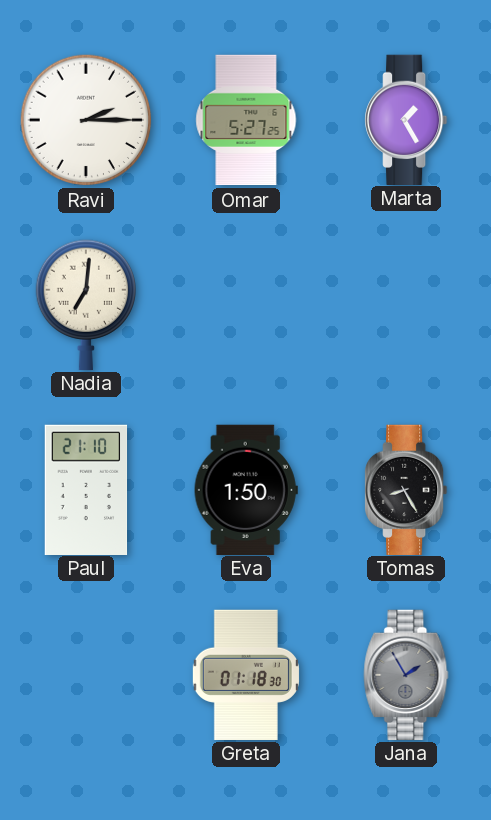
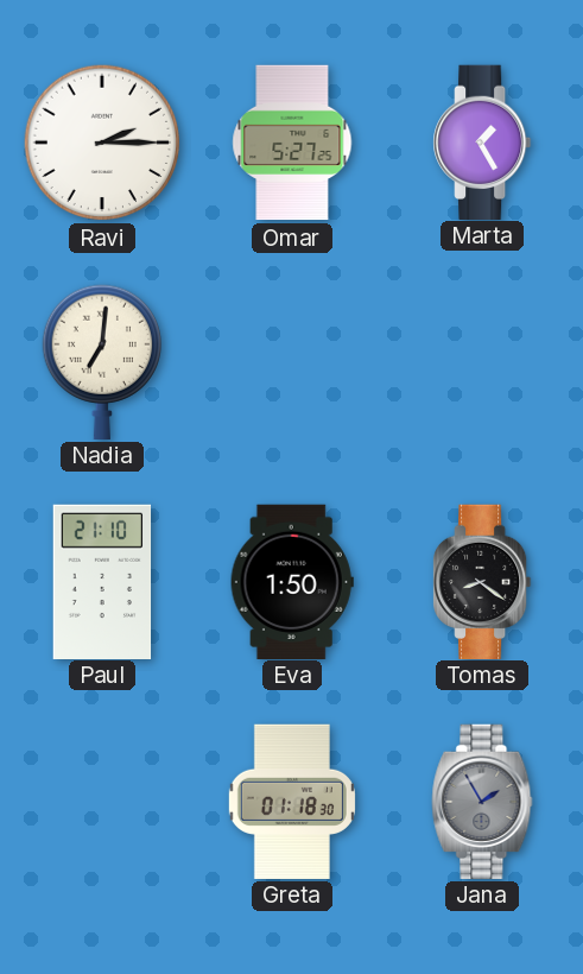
Tomas: 8:25 -> 8:21
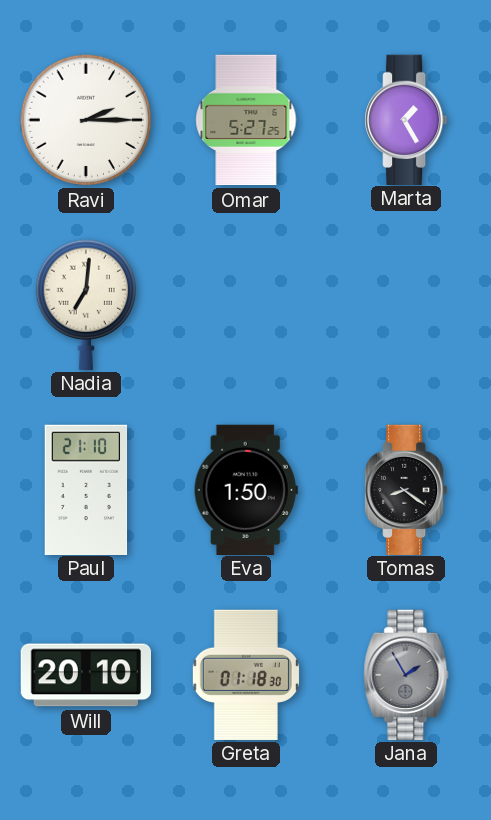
Will: none -> 20:10
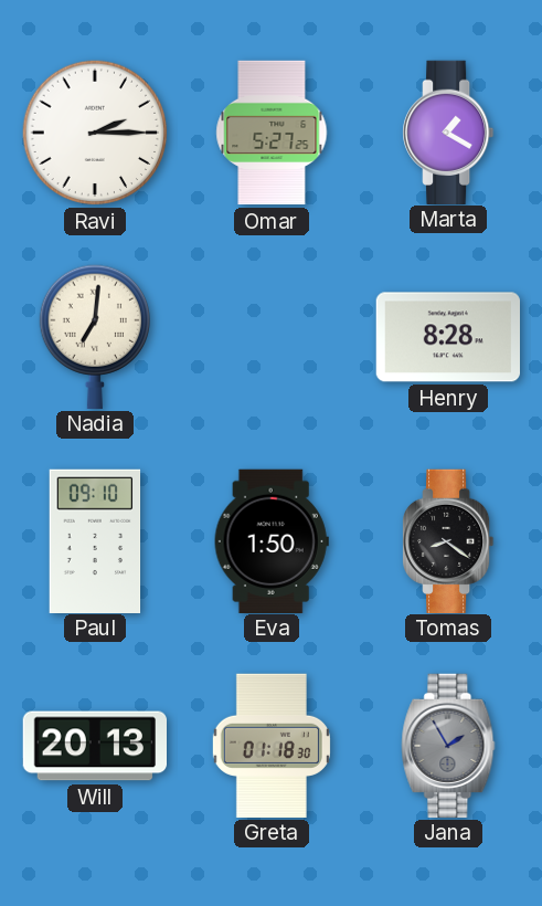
Marta: 1:25 -> 1:20
Henry: none -> 8:28
Paul: 21:10 -> 09:10
Will: 20:10 -> 20:13
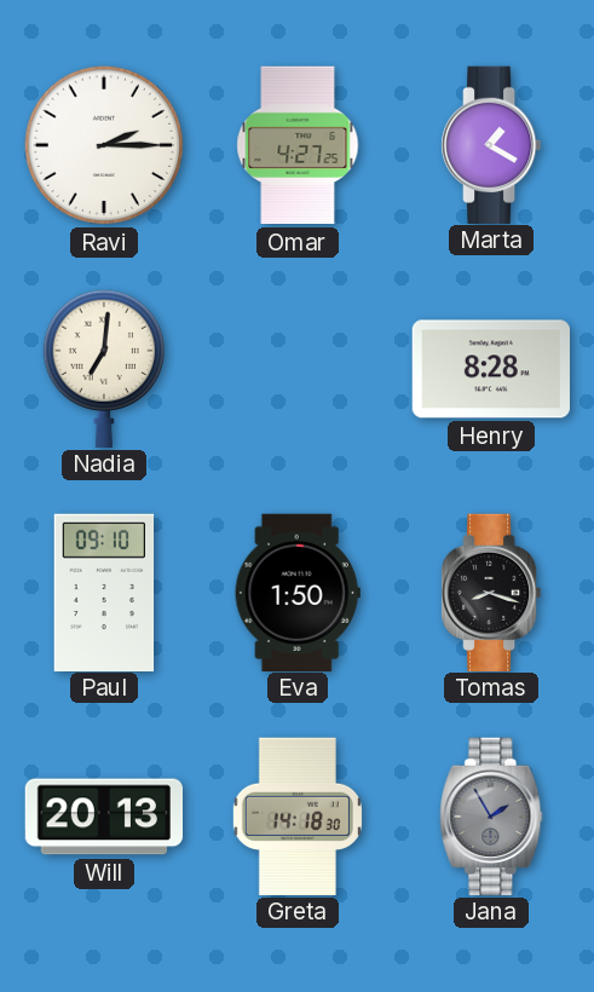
Omar: 5:27 -> 4:27
Tomas: 8:21 -> 8:18
Greta: 01:18 -> 14:18
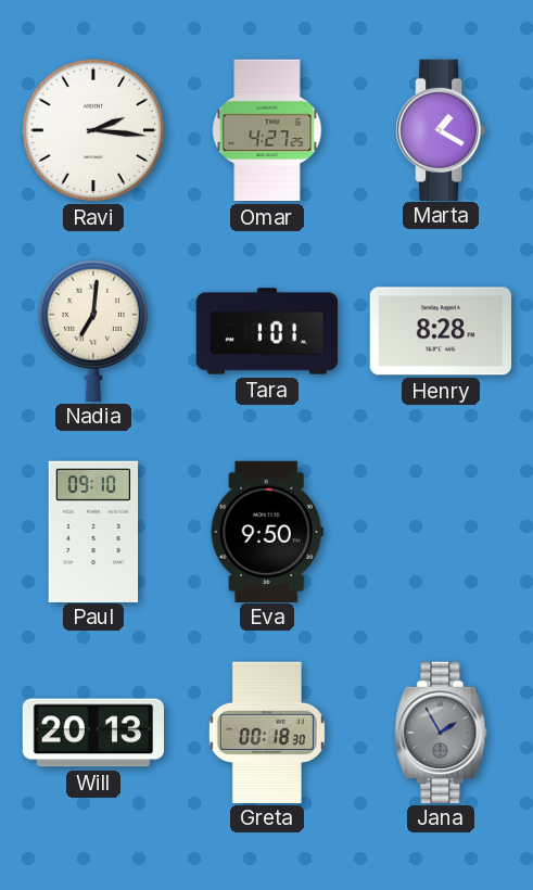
Ravi: 2:15 -> 2:16
Tara: none -> 1:01
Eva: 1:50 -> 9:50
Tomas: 8:18 -> none
Greta: 14:18 -> 00:18
